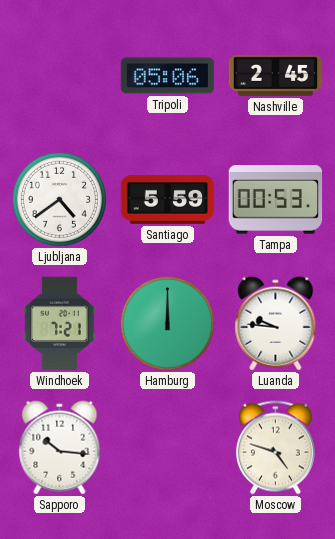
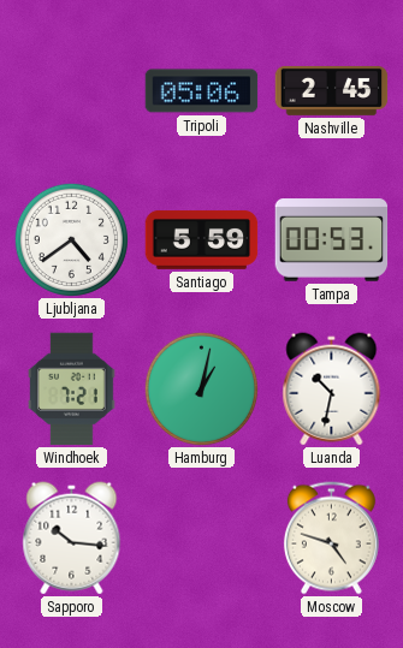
Hamburg: 12:00 -> 1:02
Luanda: 9:46 -> 10:32
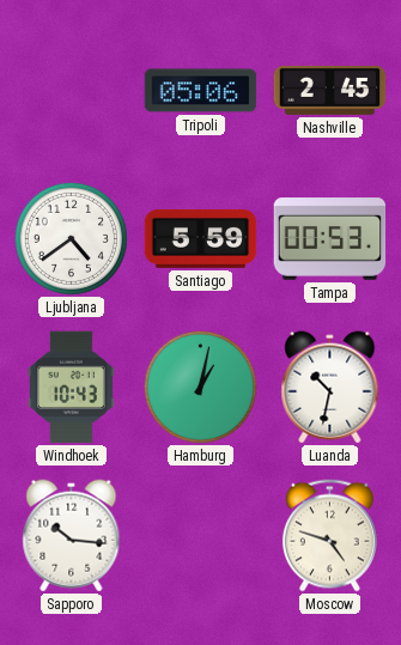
Windhoek: 7:21 -> 10:43
